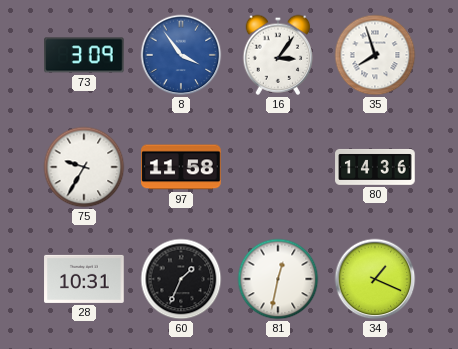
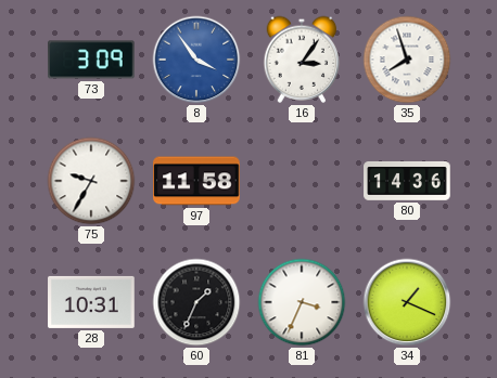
81: 12:32 -> 3:34
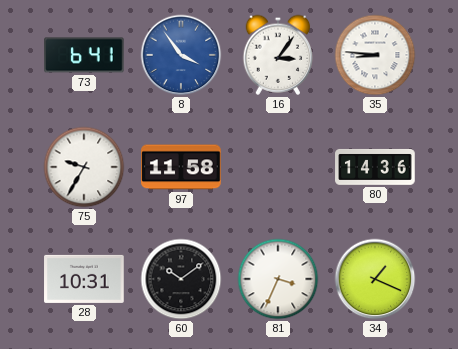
73: 3:09 -> 6:41
35: 7:57 -> 8:46
60: 1:34 -> 10:09
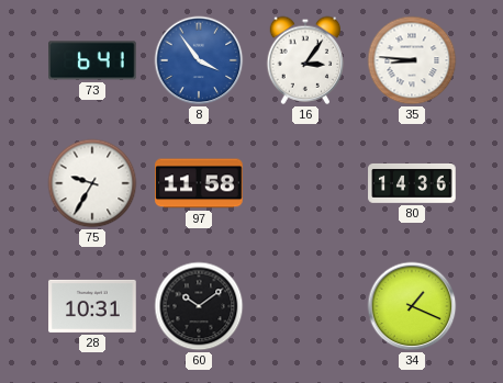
81: 3:34 -> none
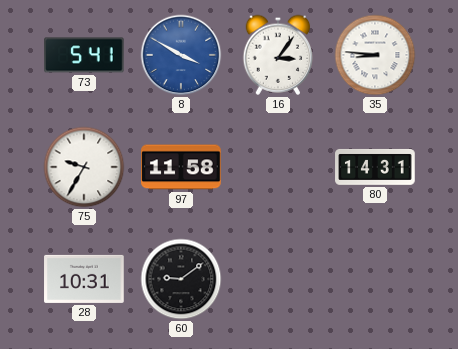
73: 6:41 -> 5:41
8: 3:54 -> 3:50
80: 14:36 -> 14:31
60: 10:09 -> 9:09
34: 1:19 -> none
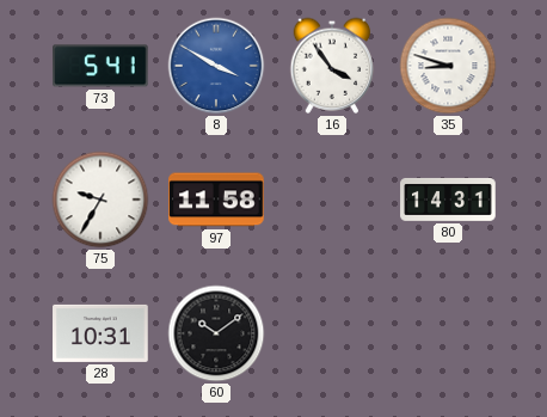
16: 3:06 -> 3:54
35: 8:46 -> 8:48
60: 9:09 -> 10:09
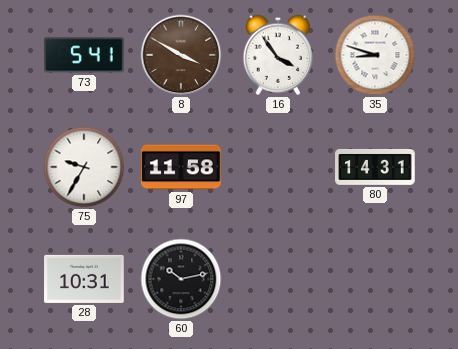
8 dial: blue -> brown
60: 10:09 -> 10:13
